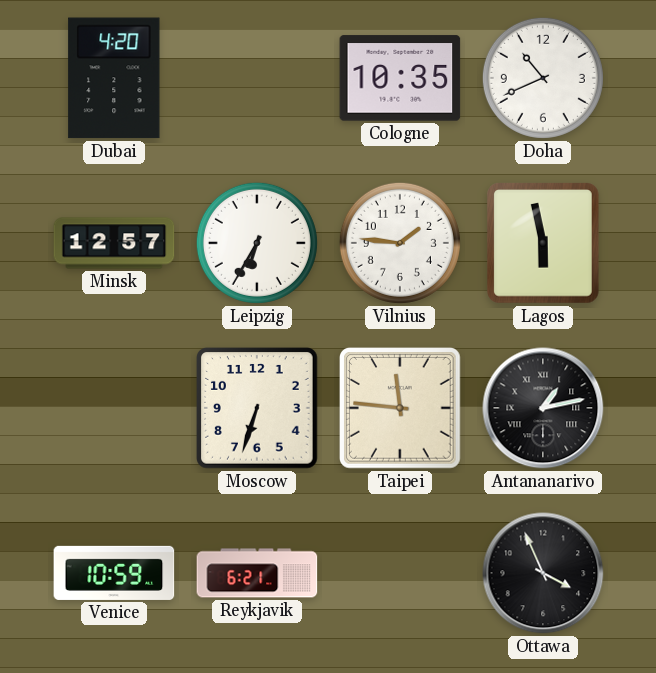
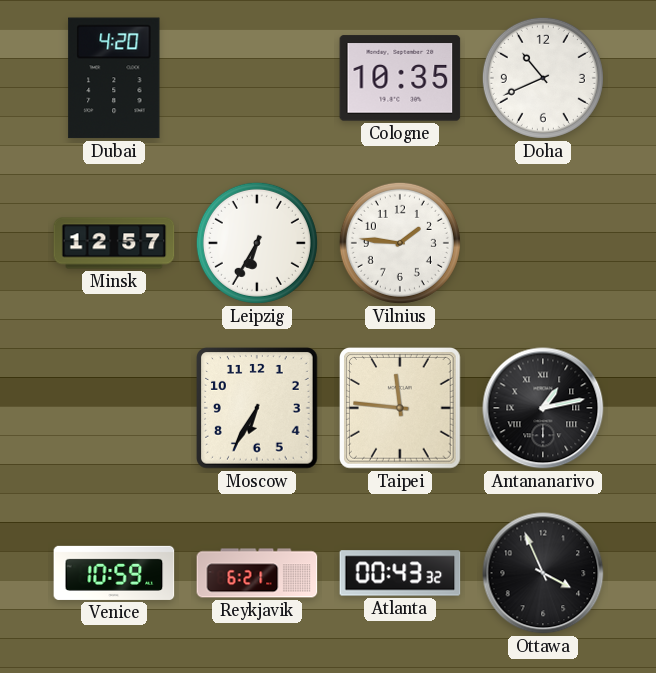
Lagos: 5:58 -> none
Moscow: 6:33 -> 6:35
Atlanta: none -> 00:43
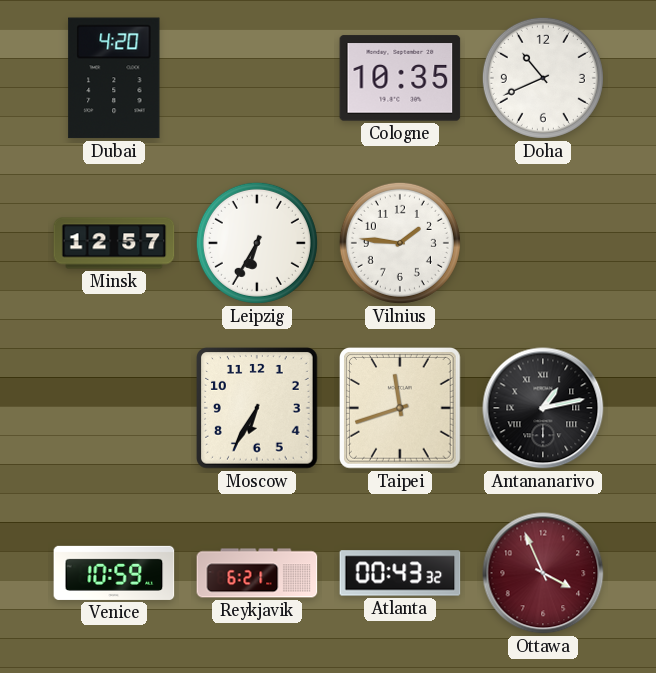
Taipei: 11:46 -> 11:42
Ottawa dial: black -> burgundy
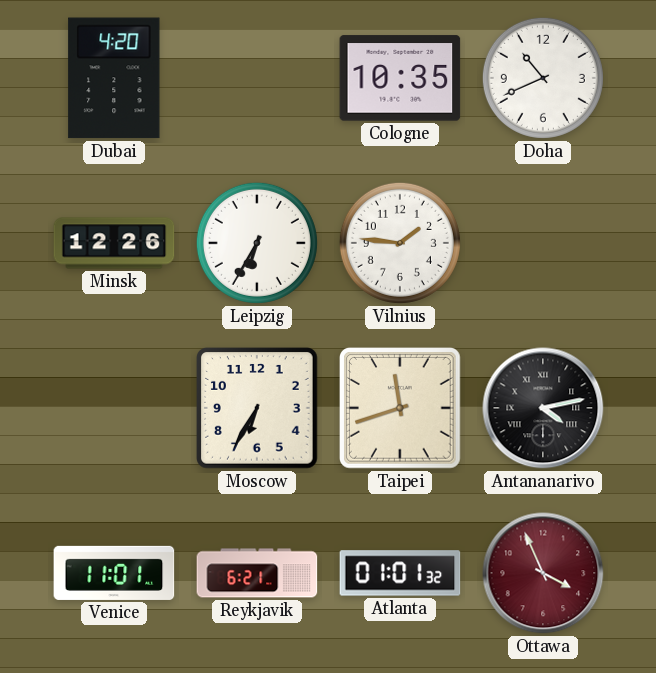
Minsk: 12:57 -> 12:26
Antananarivo: 1:13 -> 4:13
Venice: 10:59 -> 11:01
Atlanta: 00:43 -> 01:01
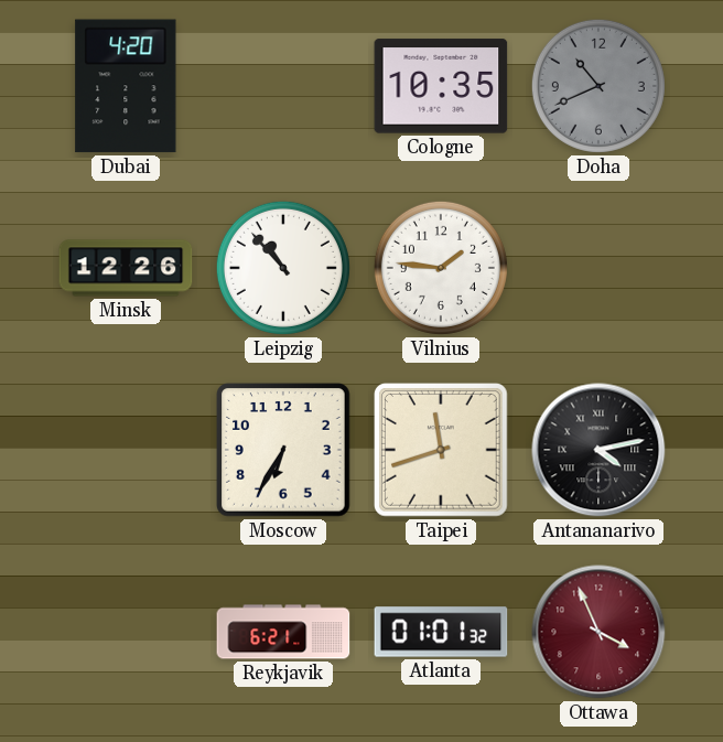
Doha dial: white -> grey
Leipzig: 6:35 -> 10:53
Venice: 11:01 -> none
